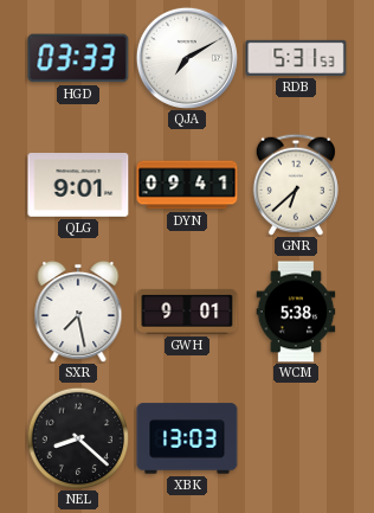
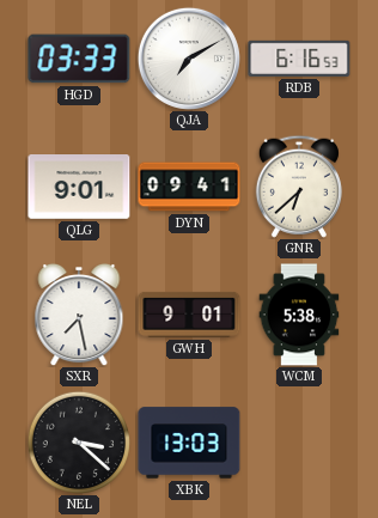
RDB: 5:31 -> 6:16
NEL: 8:22 -> 3:22
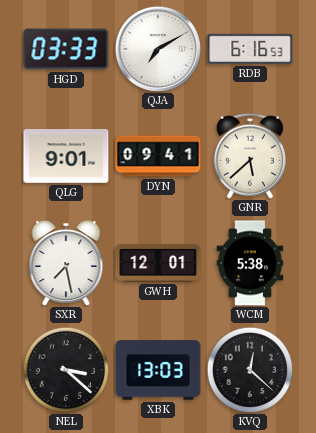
GNR: 6:38 -> 5:38
GWH: 9:01 -> 12:01
KVQ: none -> 12:22
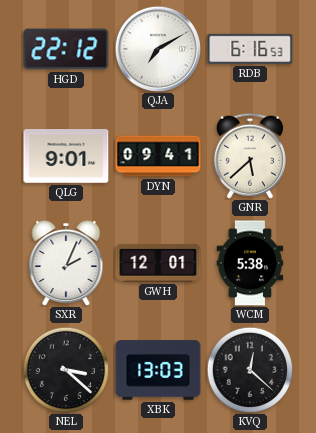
HGD: 03:33 -> 22:12
SXR: 7:28 -> 2:04
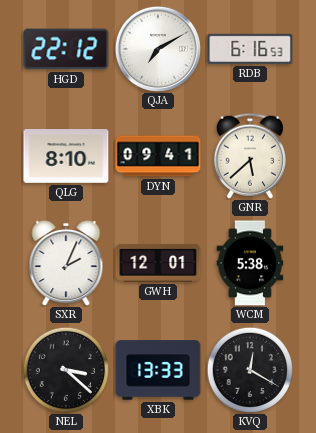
QLG: 9:01 -> 8:10
XBK: 13:03 -> 13:33
KVQ: 12:22 -> 12:20
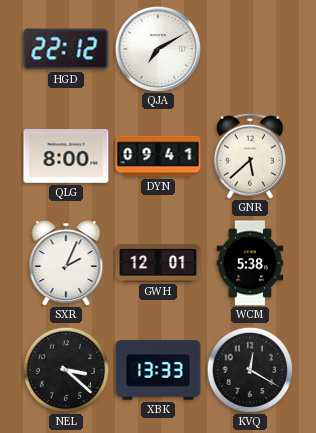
RDB: 6:16 -> none
QLG: 8:10 -> 8:00
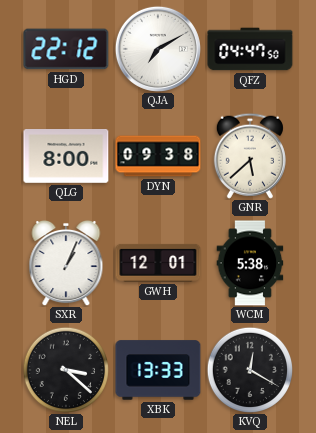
QFZ: none -> 04:47
DYN: 09:41 -> 09:38
SXR: 2:04 -> 1:04
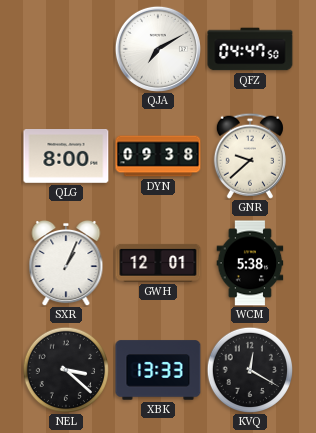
HGD: 22:12 -> none
GNR: 5:38 -> 9:38
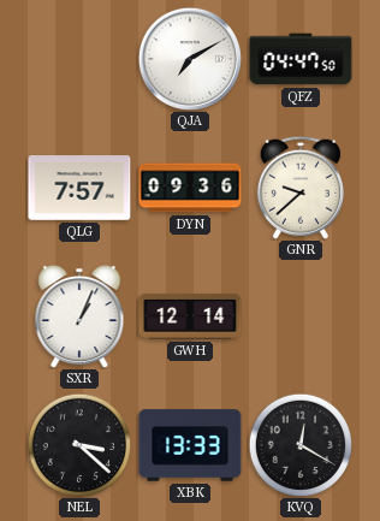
QLG: 8:00 -> 7:57
DYN: 09:38 -> 09:36
GWH: 12:01 -> 12:14
WCM: 5:38 -> none
